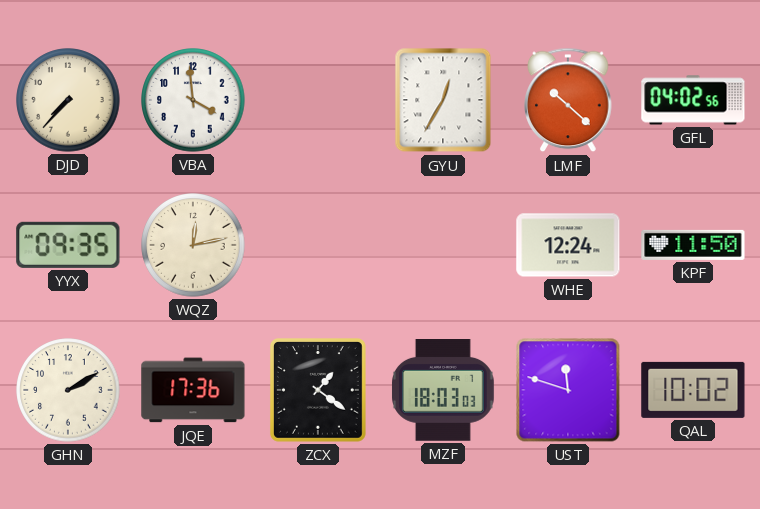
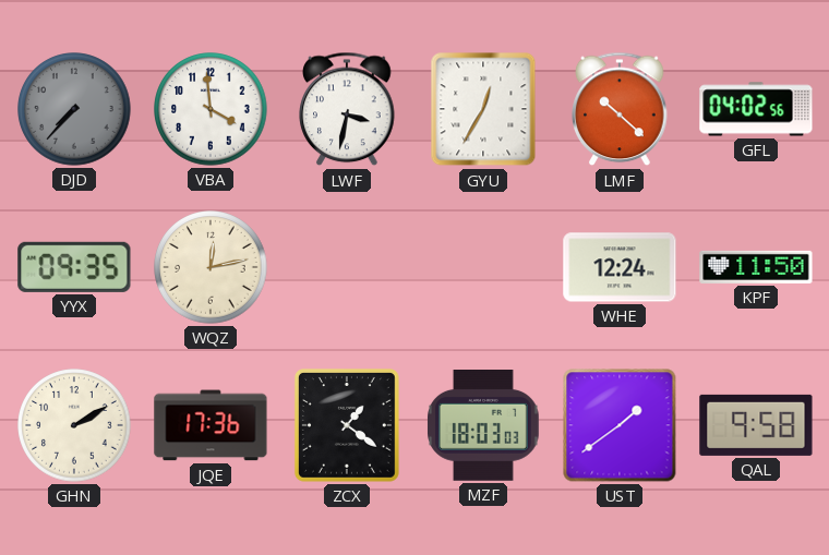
DJD dial: cream -> grey
LWF: none -> 3:32
UST: 11:48 -> 1:39
QAL: 10:02 -> 9:58
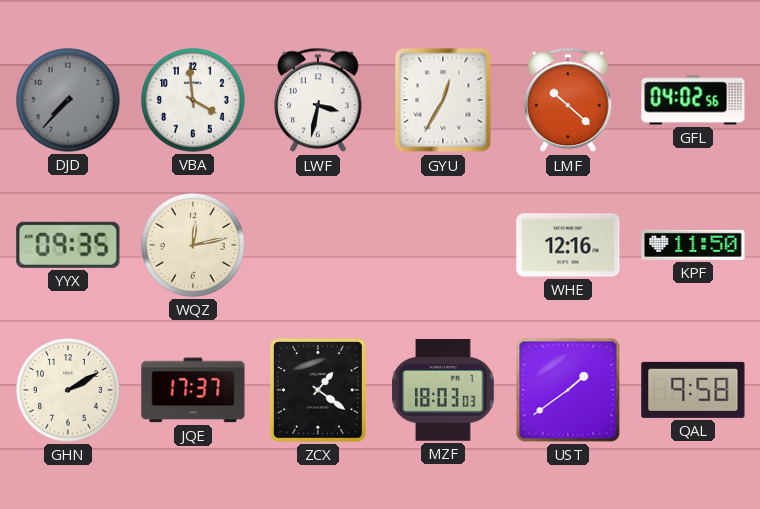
WHE: 12:24 -> 12:16
JQE: 17:36 -> 17:37
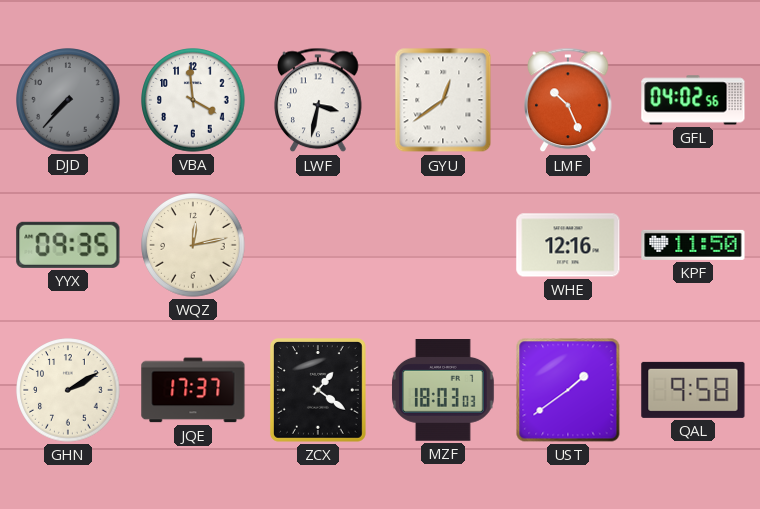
GYU: 12:35 -> 12:39
LMF: 10:22 -> 10:26
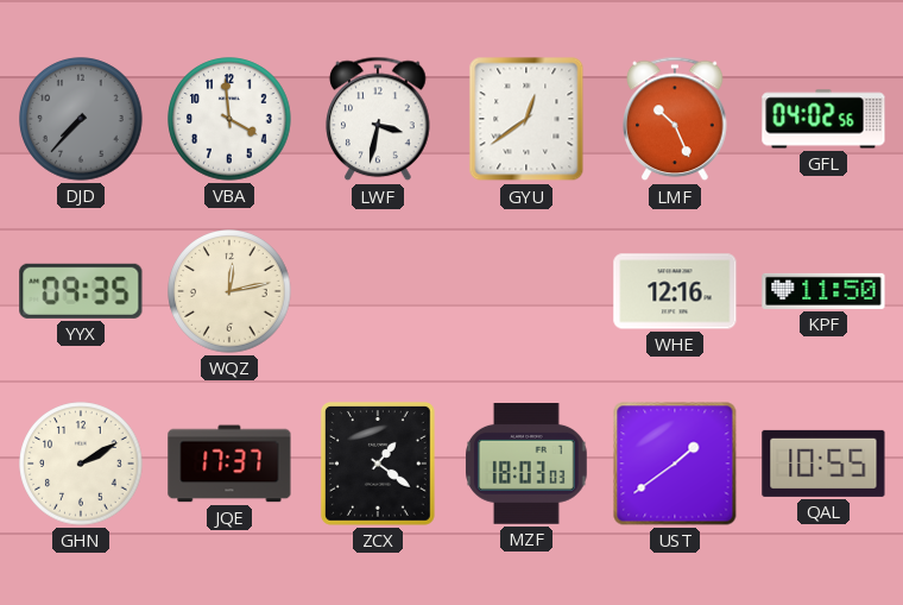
QAL: 9:58 -> 10:55
